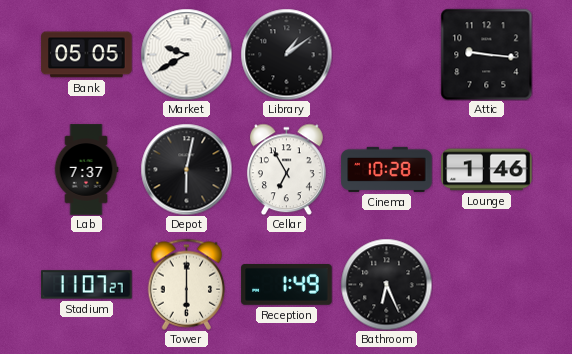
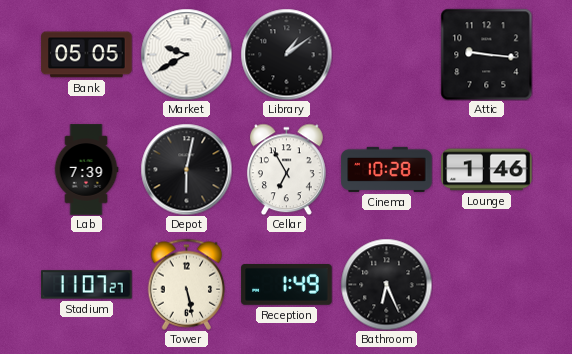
Lab: 7:37 -> 7:39
Tower: 6:00 -> 5:28
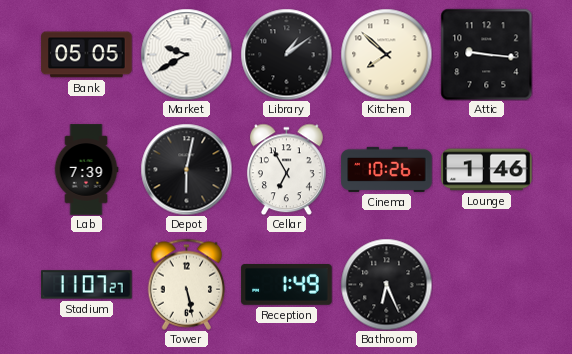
Kitchen: none -> 7:52
Cinema: 10:28 -> 10:26
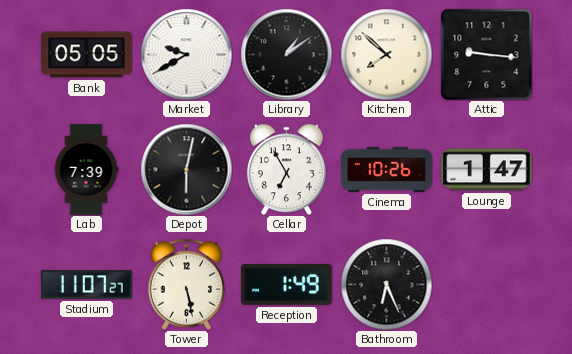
Lounge: 1:46 -> 1:47
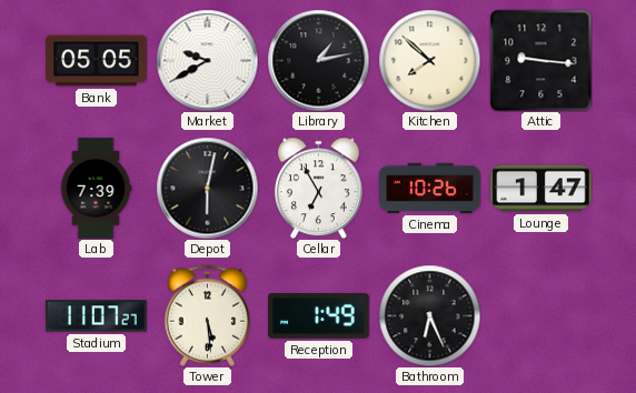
Library: 1:09 -> 1:13
Tower: 5:28 -> 5:29
